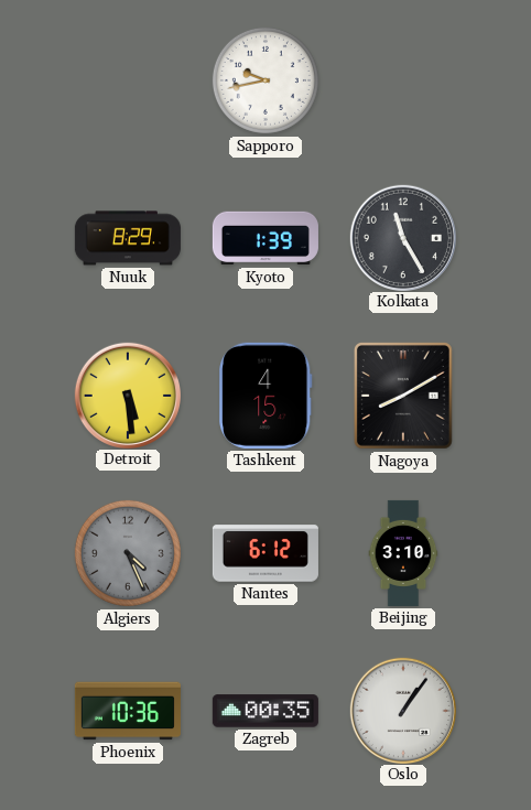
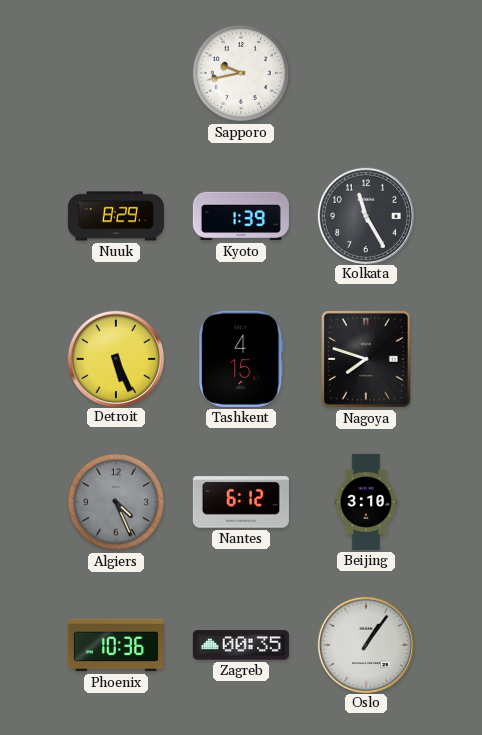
Detroit: 5:29 -> 5:26
Nagoya: 8:10 -> 7:48
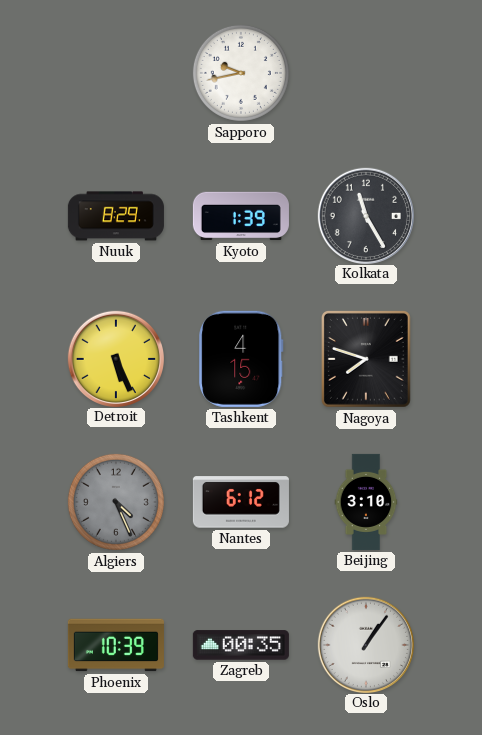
Phoenix: 10:36 -> 10:39
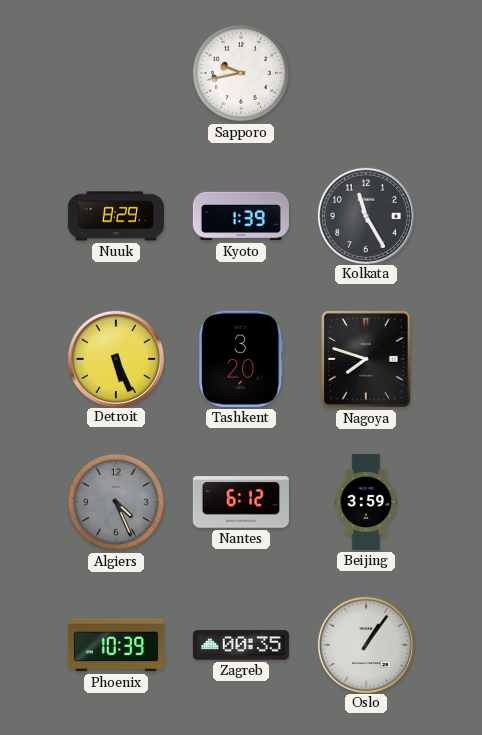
Tashkent: 4:15 -> 3:20
Beijing: 3:10 -> 3:59
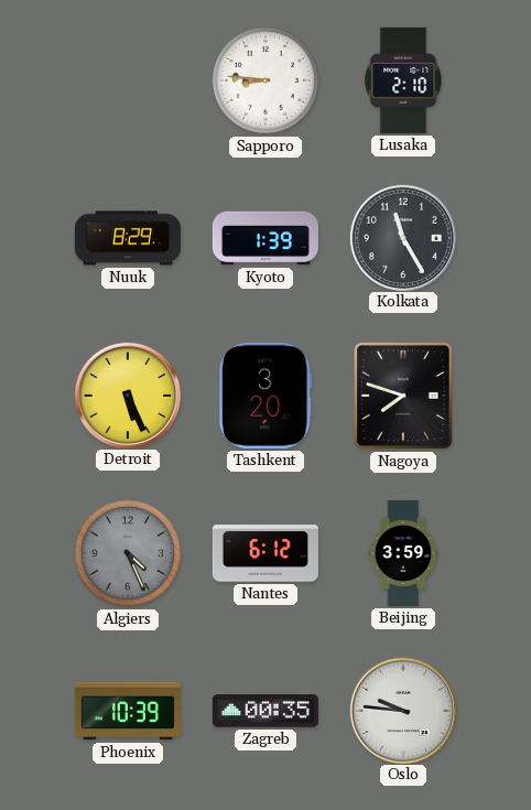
Sapporo: 9:43 -> 8:46
Lusaka: none -> 2:10
Oslo: 1:06 -> 9:46
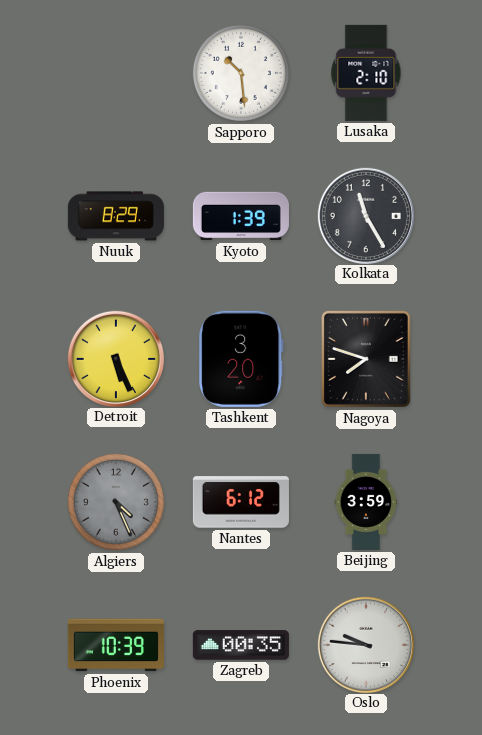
Sapporo: 8:46 -> 10:29
